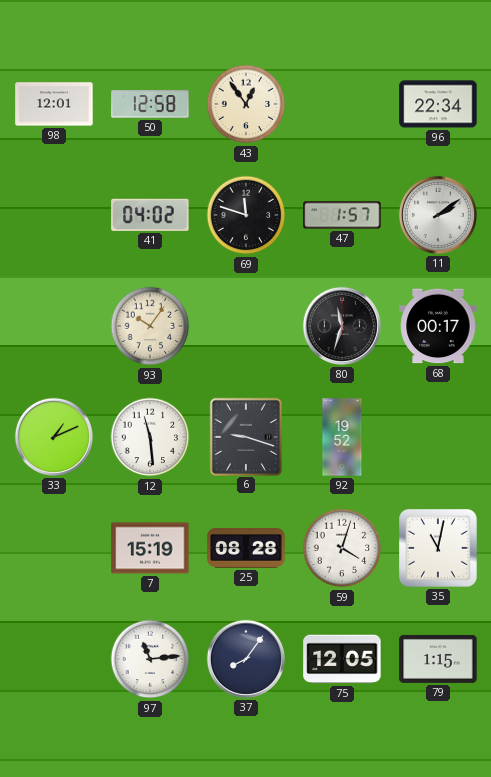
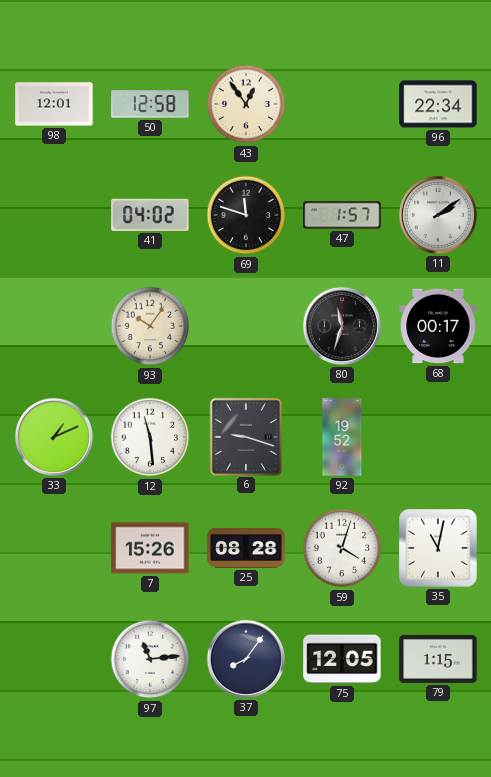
7: 15:19 -> 15:26
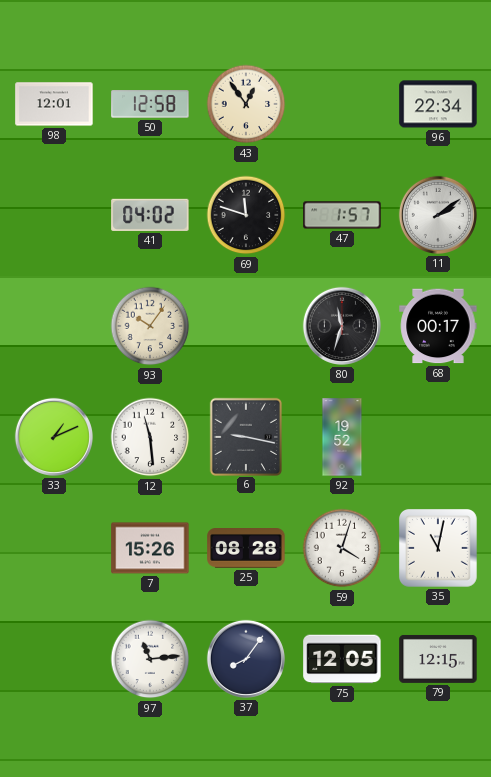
6: 9:18 -> 9:17
79: 1:15 -> 12:15
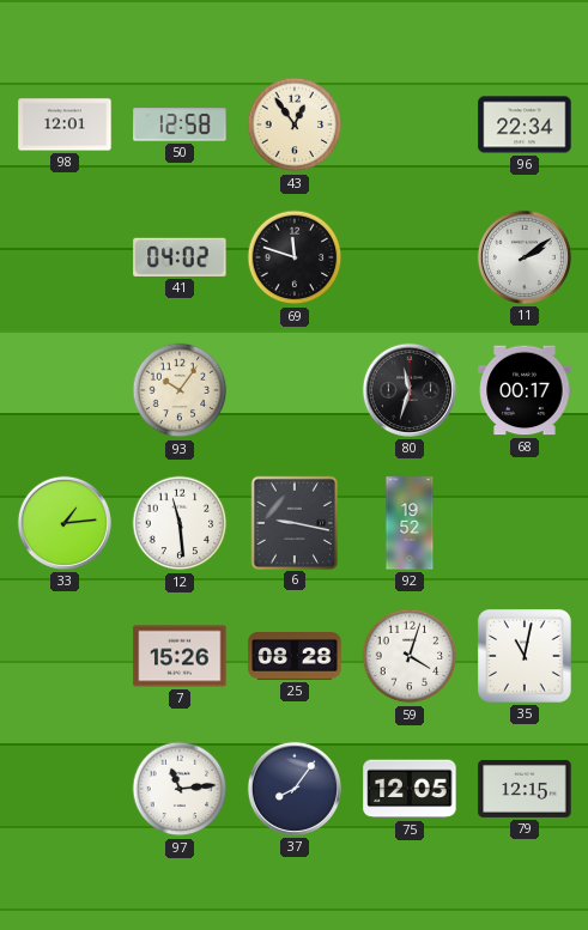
47: 1:57 -> none
33: 1:11 -> 1:14
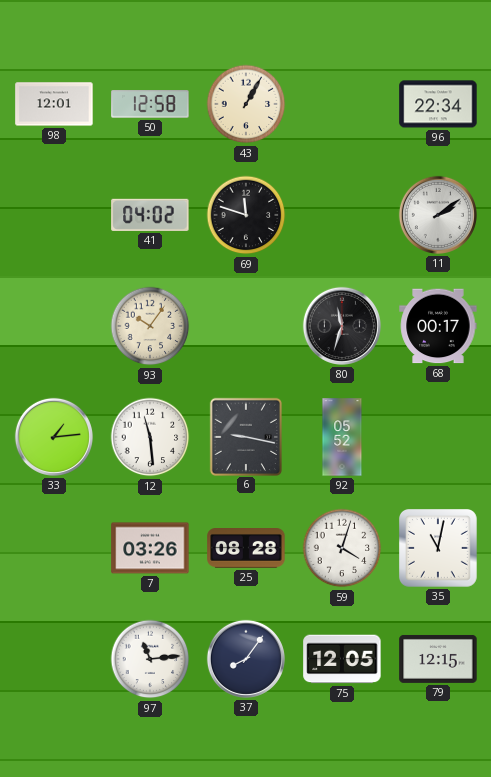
43: 12:54 -> 1:05
92: 19:52 -> 05:52
7: 15:26 -> 03:26
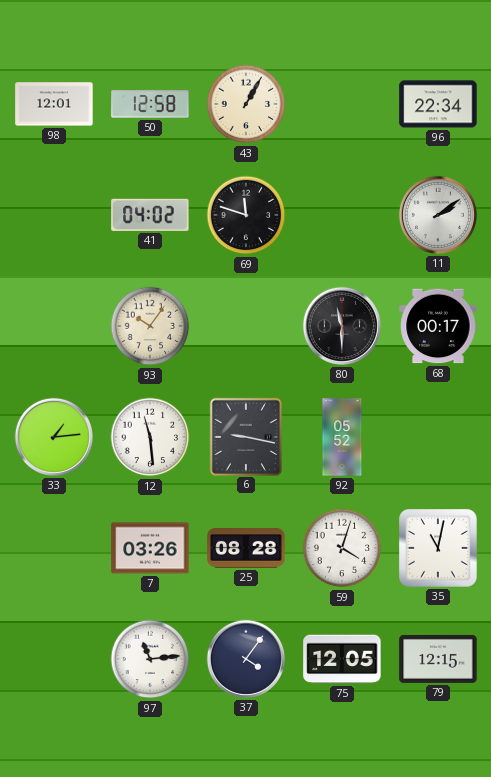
80: 11:33 -> 11:30
37: 8:06 -> 4:06
